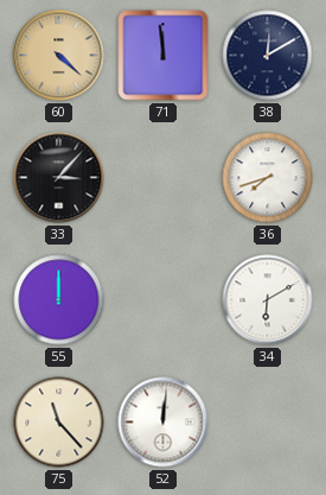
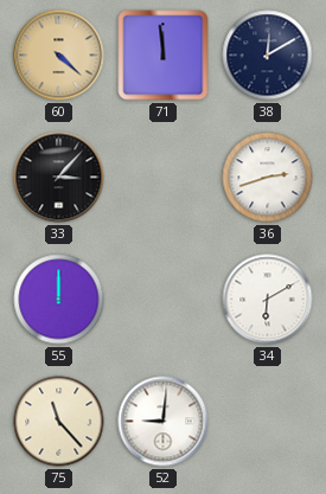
36: 7:42 -> 2:42
52: 12:01 -> 9:01
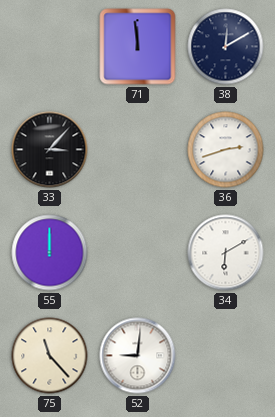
60: 4:22 -> none
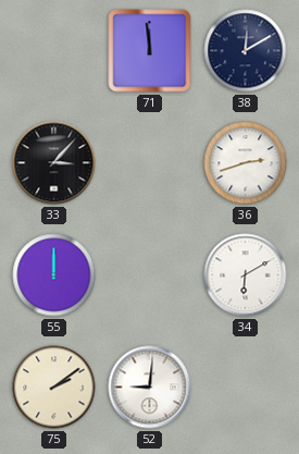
75: 11:23 -> 2:09
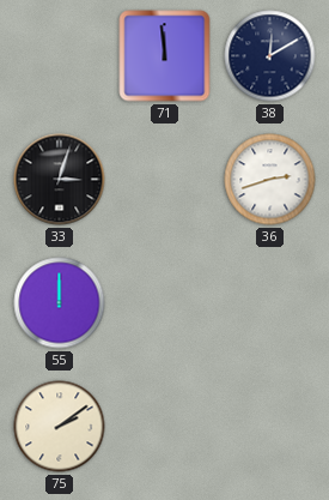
33: 3:07 -> 3:03
34: 6:10 -> none
52: 9:01 -> none
